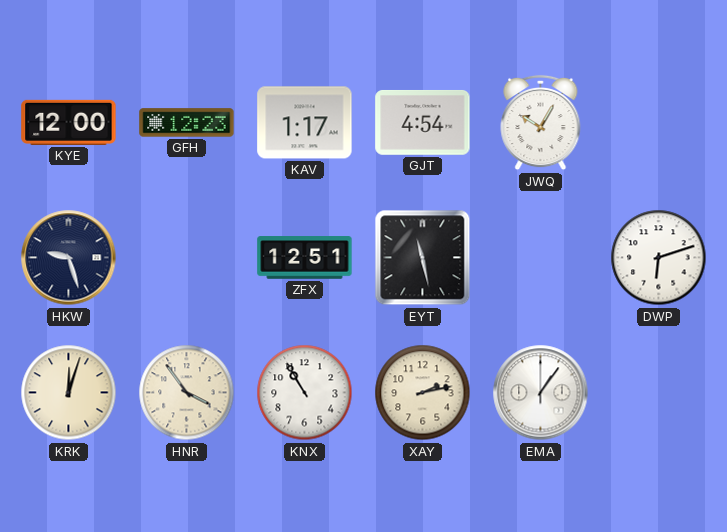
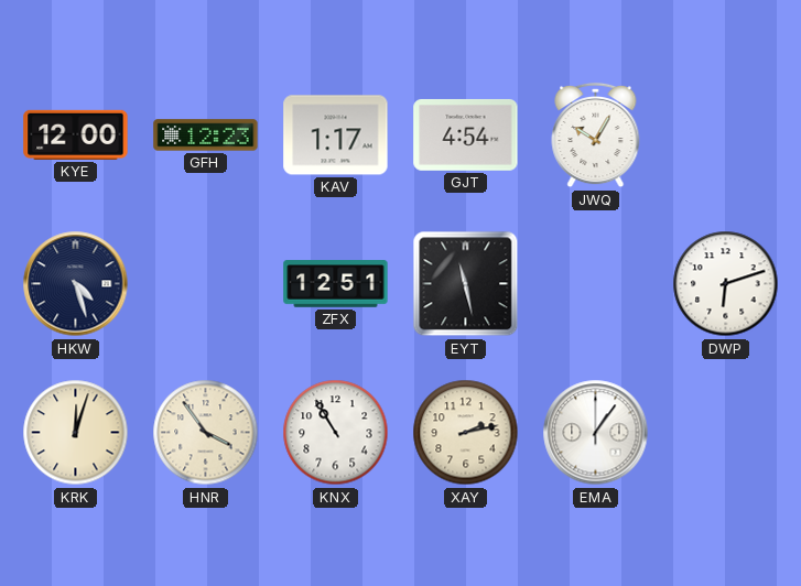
HKW: 9:27 -> 4:27
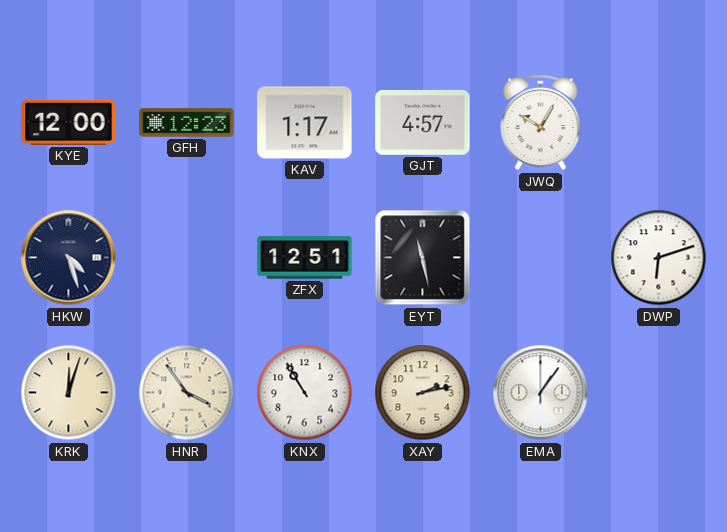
GJT: 4:54 -> 4:57
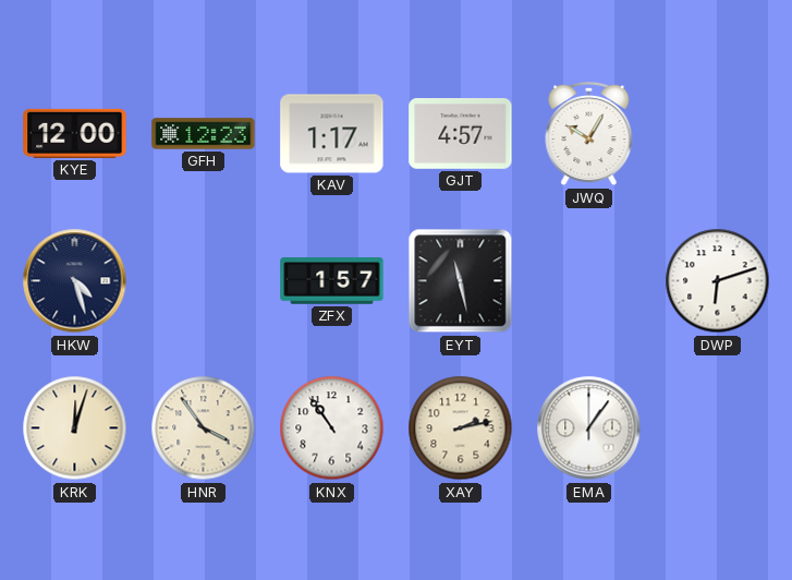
ZFX: 12:51 -> 1:57
KNX: 10:55 -> 10:54
